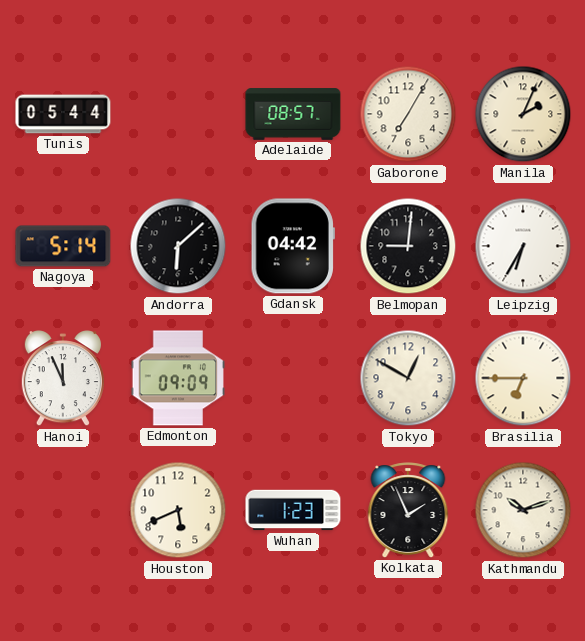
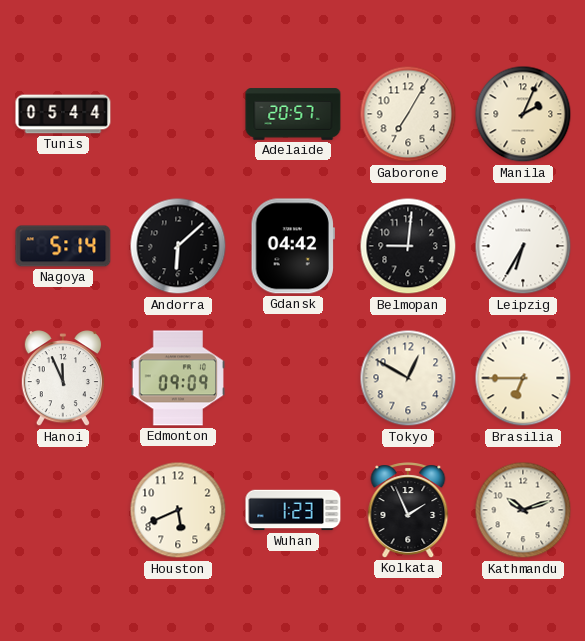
Adelaide: 08:57 -> 20:57
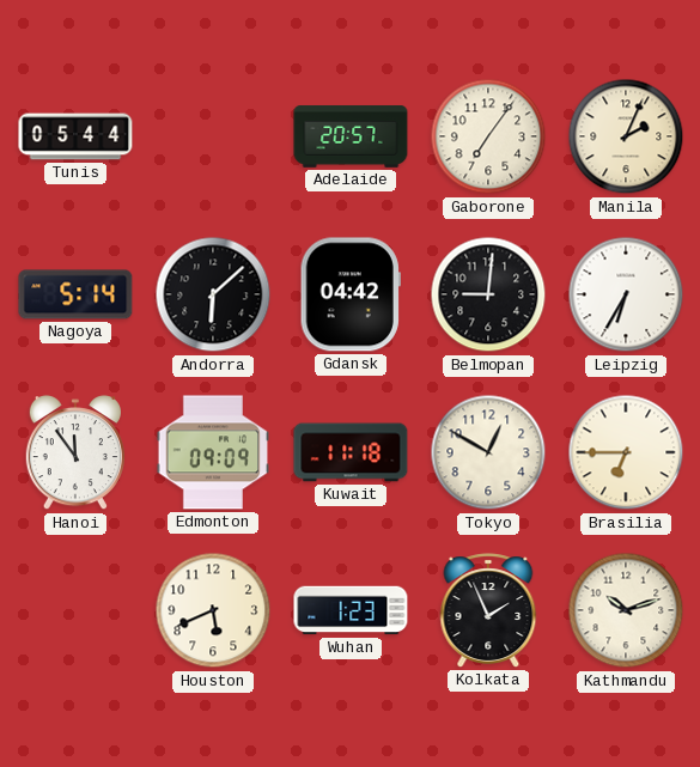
Gaborone: 7:05 -> 7:06
Hanoi: 11:56 -> 11:54
Kuwait: none -> 11:18
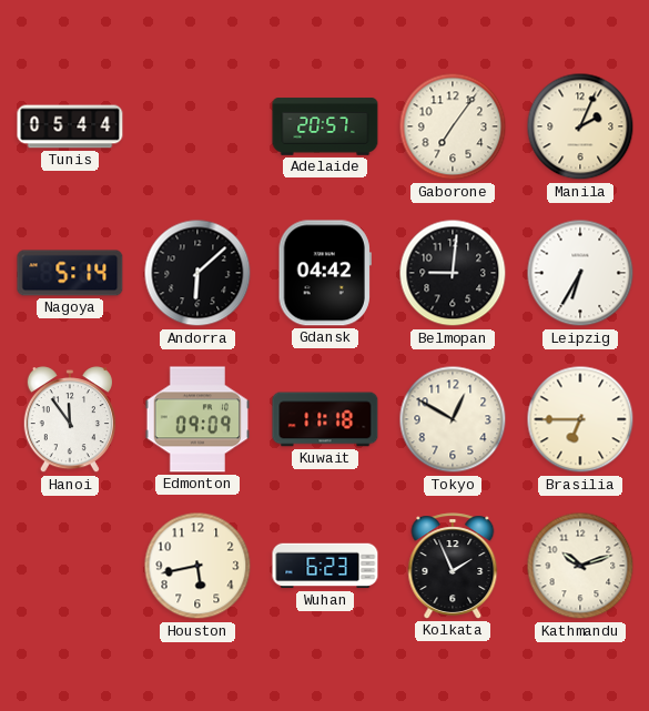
Houston: 5:41 -> 5:43
Wuhan: 1:23 -> 6:23
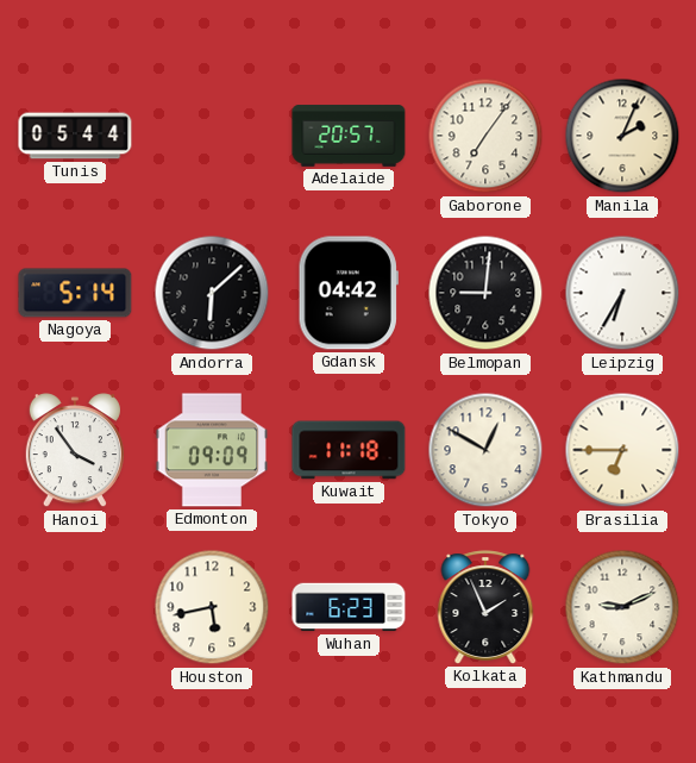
Hanoi: 11:54 -> 3:54
Kathmandu: 10:12 -> 9:11
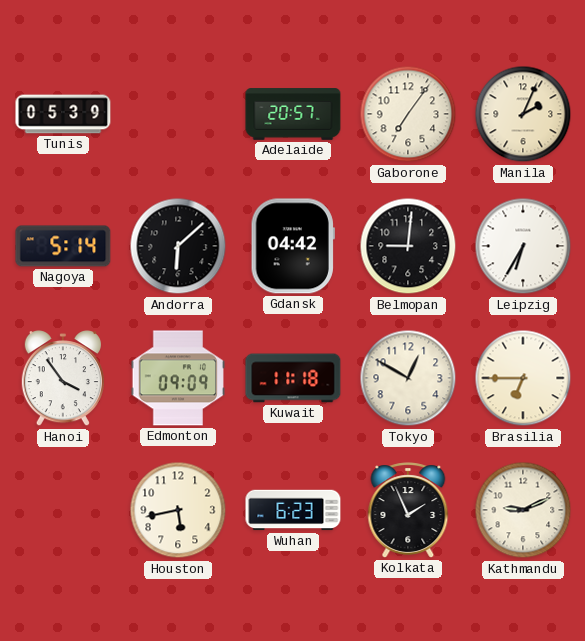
Tunis: 05:44 -> 05:39
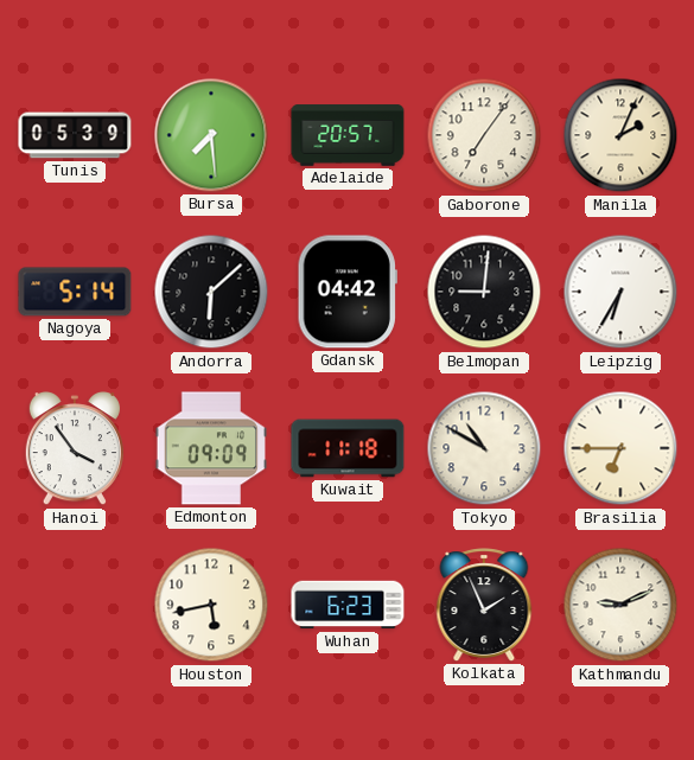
Bursa: none -> 7:29
Tokyo: 12:50 -> 10:50
